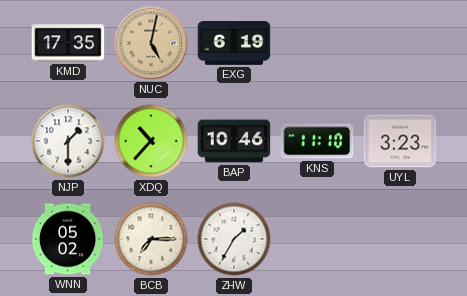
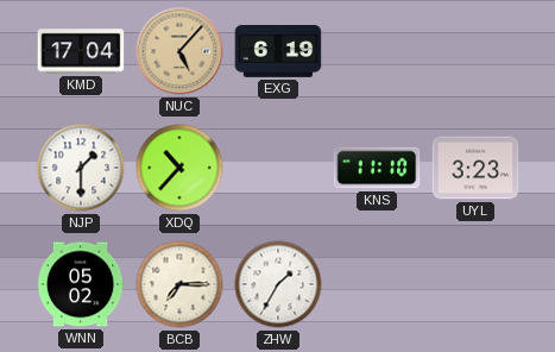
KMD: 17:35 -> 17:04
NUC: 5:02 -> 5:07
BAP: 10:46 -> none
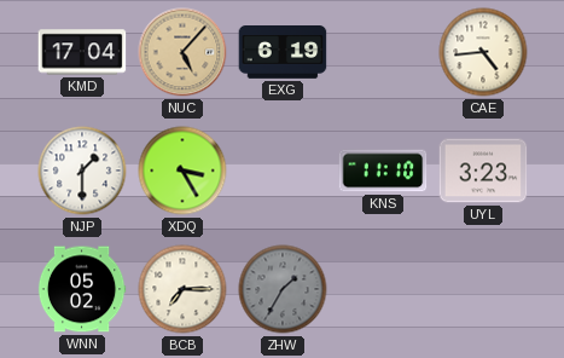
CAE: none -> 4:44
XDQ: 10:37 -> 3:25
ZHW dial: white -> grey
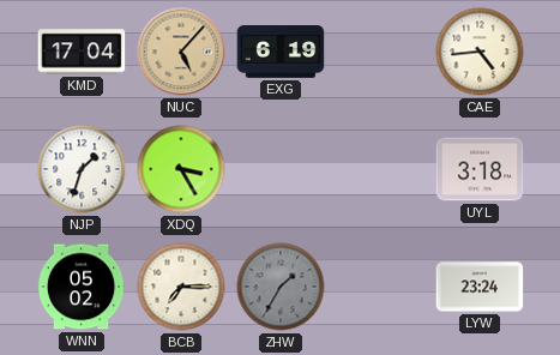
NJP: 1:30 -> 1:33
KNS: 11:10 -> none
UYL: 3:23 -> 3:18
LYW: none -> 23:24
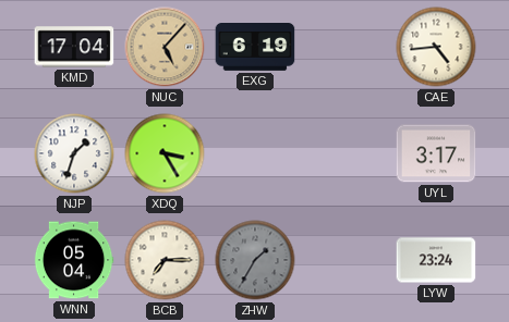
UYL: 3:18 -> 3:17
WNN: 05:02 -> 05:04
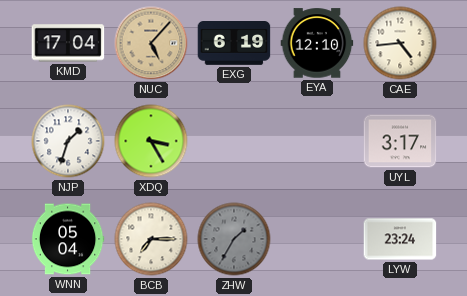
EYA: none -> 12:10
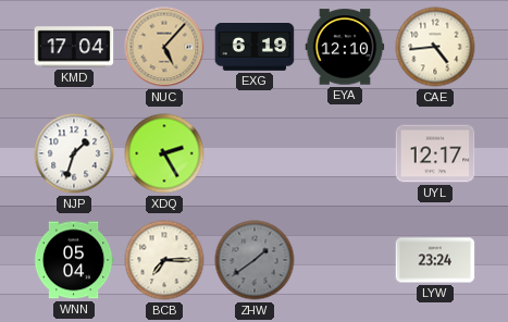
XDQ: 3:25 -> 2:25
UYL: 3:17 -> 12:17
ZHW: 1:35 -> 1:39
